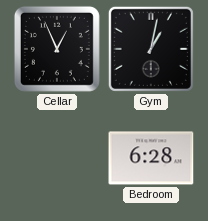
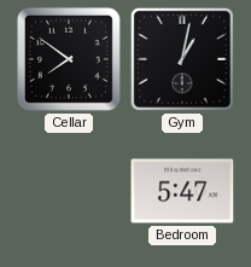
Cellar: 12:56 -> 7:51
Bedroom: 6:28 -> 5:47
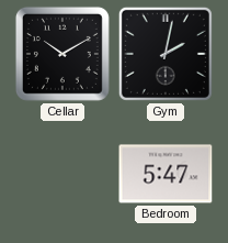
Cellar: 7:51 -> 10:10
Gym: 1:02 -> 2:02
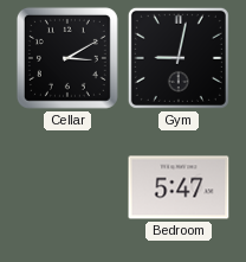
Cellar: 10:10 -> 3:10
Gym: 2:02 -> 9:02
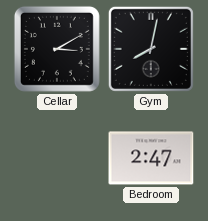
Gym: 9:02 -> 8:02
Bedroom: 5:47 -> 2:47
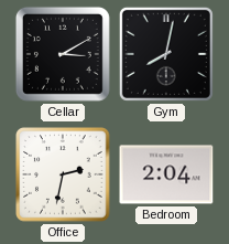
Office: none -> 2:32
Bedroom: 2:47 -> 2:04
